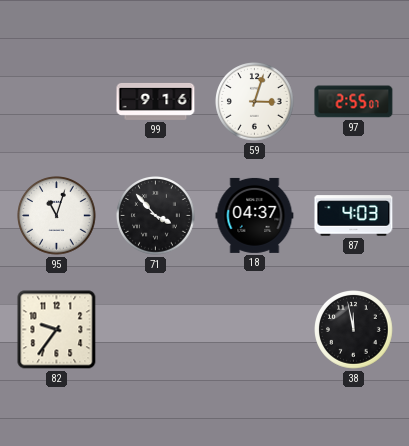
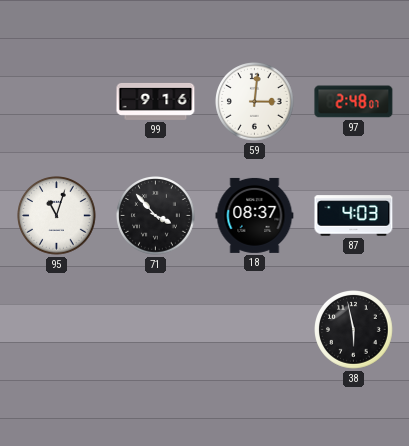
59: 3:03 -> 3:01
97: 2:55 -> 2:48
18: 04:37 -> 08:37
82: 9:36 -> none
38: 11:58 -> 5:58
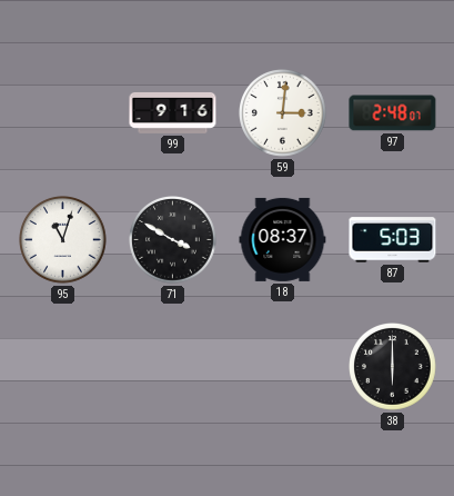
71: 3:53 -> 3:50
87: 4:03 -> 5:03
38: 5:58 -> 6:00
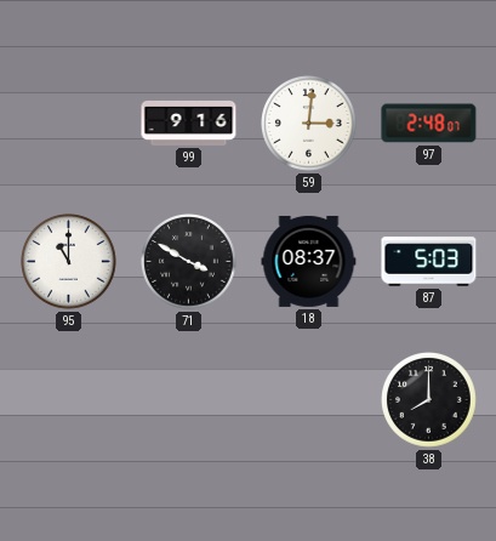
95: 11:03 -> 11:00
38: 6:00 -> 8:00
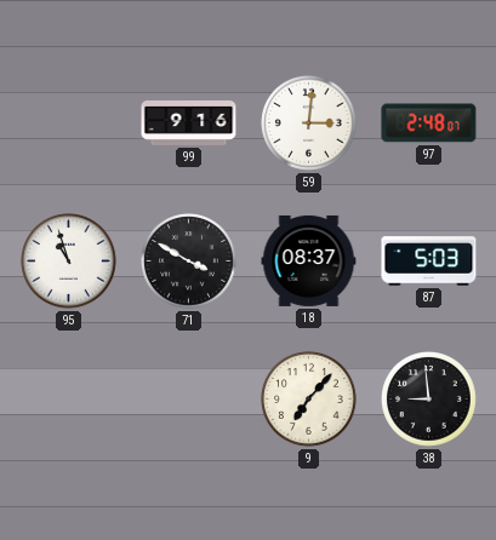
95: 11:00 -> 10:57
9: none -> 7:07
38: 8:00 -> 8:59
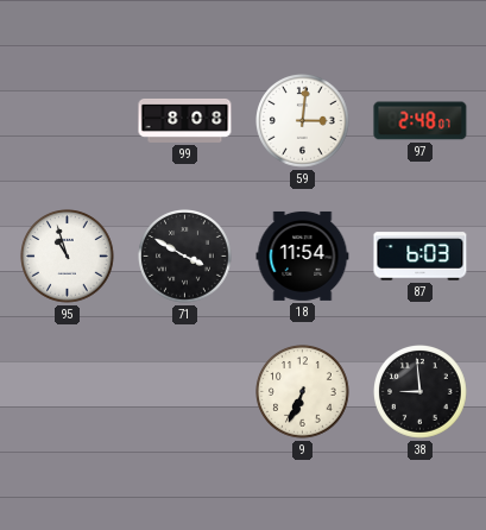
99: 9:16 -> 8:08
18: 08:37 -> 11:54
87: 5:03 -> 6:03
9: 7:07 -> 6:34
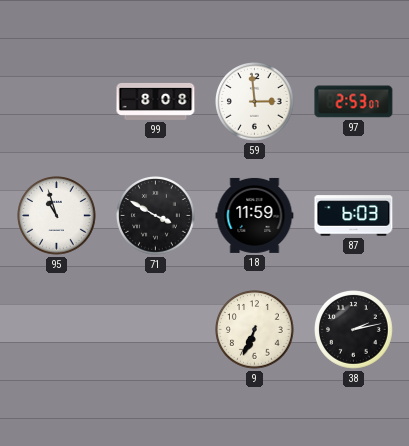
59: 3:01 -> 2:59
97: 2:48 -> 2:53
18: 11:54 -> 11:59
38: 8:59 -> 2:13
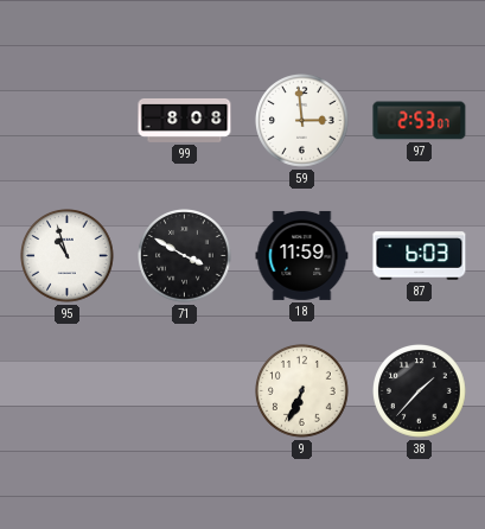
38: 2:13 -> 1:37
